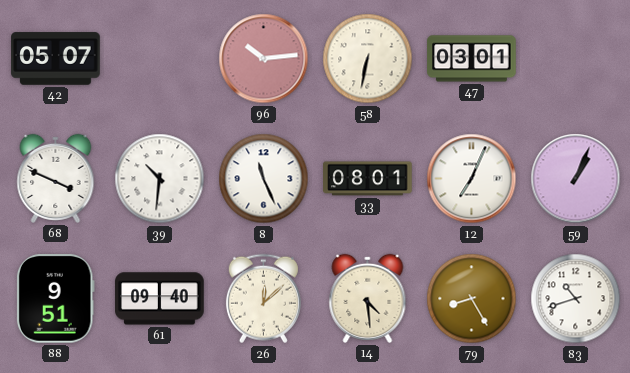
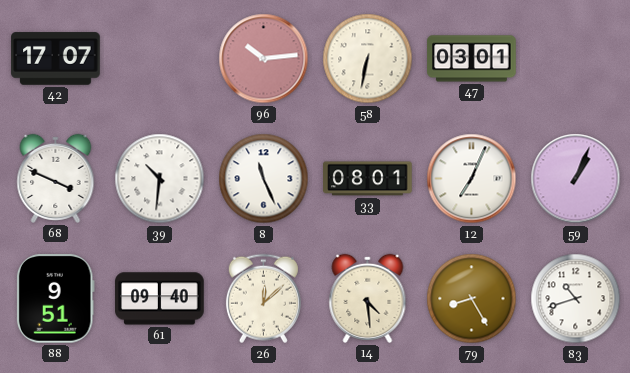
42: 05:07 -> 17:07
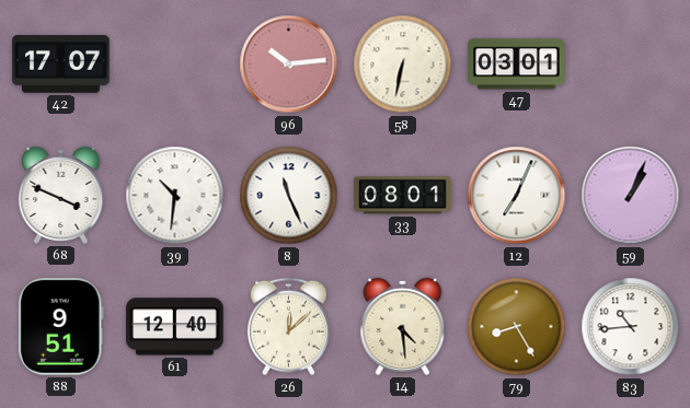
61: 09:40 -> 12:40
83: 10:42 -> 10:44
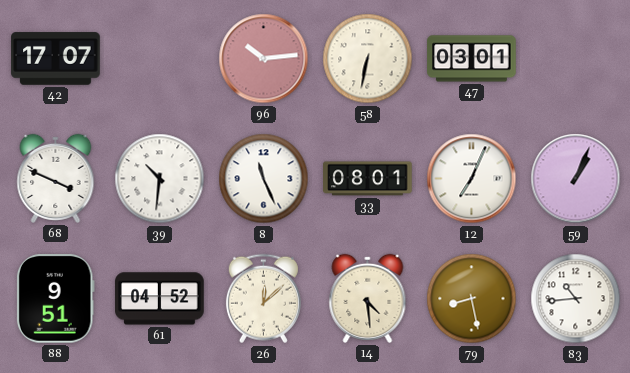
61: 12:40 -> 04:52
79: 8:25 -> 8:28
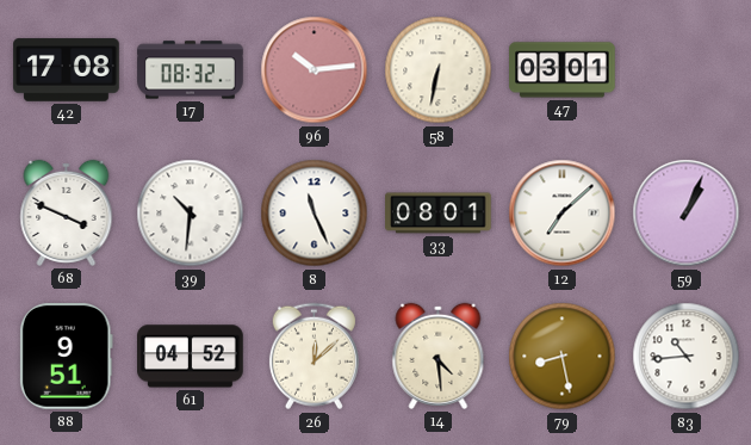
42: 17:07 -> 17:08
17: none -> 08:32
12: 7:04 -> 7:08
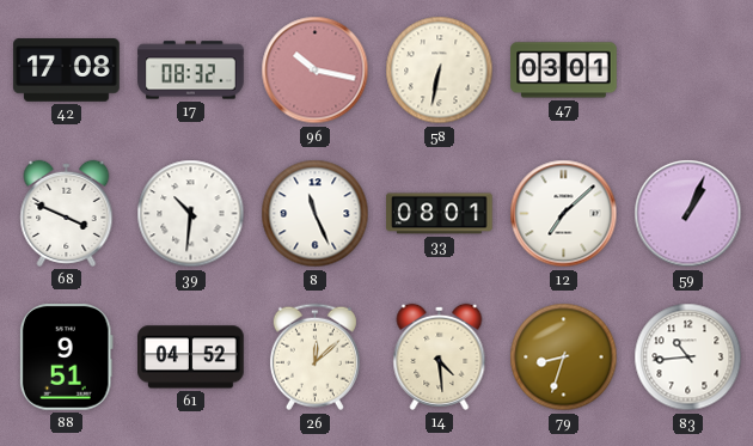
96: 10:14 -> 10:17
79: 8:28 -> 8:33
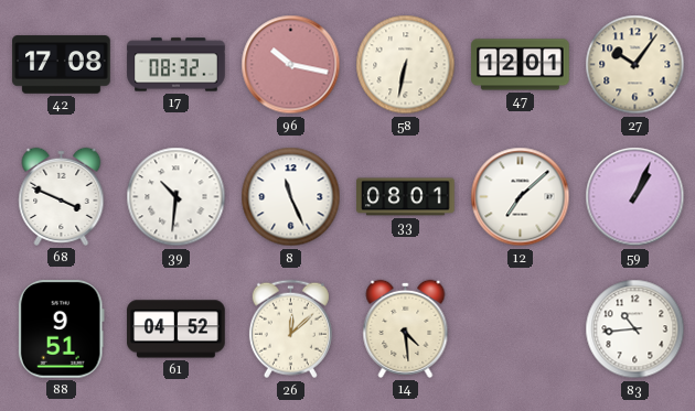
47: 03:01 -> 12:01
27: none -> 10:06
79: 8:33 -> none
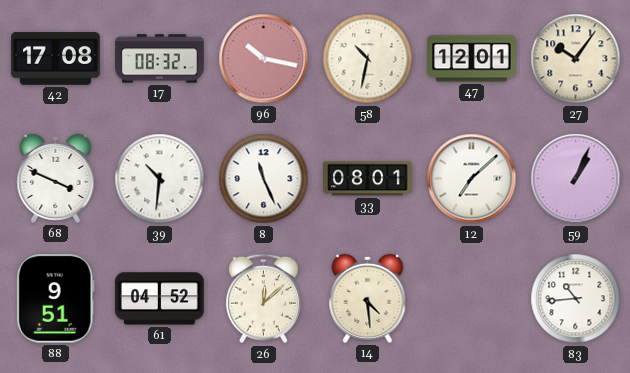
58: 6:32 -> 10:32
